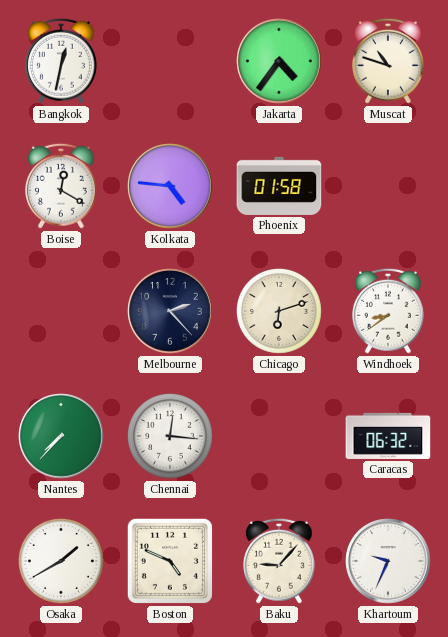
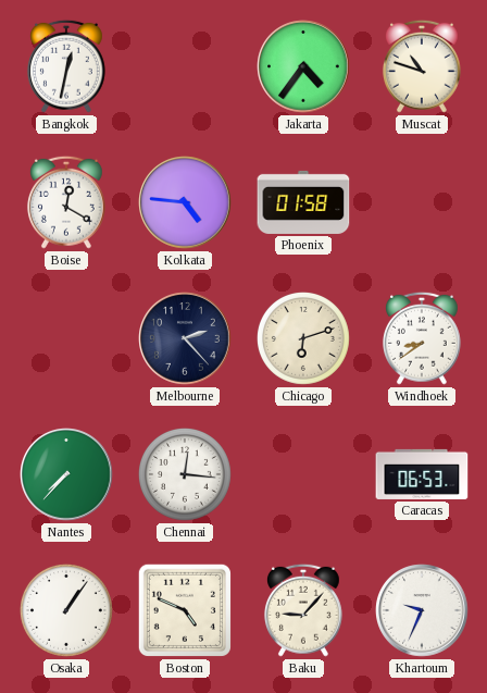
Caracas: 06:32 -> 06:53
Osaka: 1:40 -> 1:06
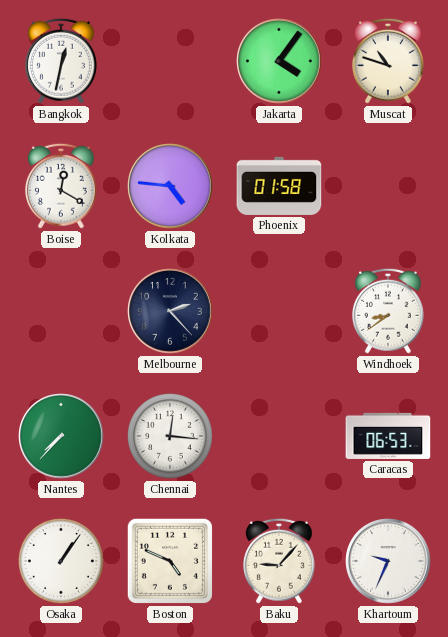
Jakarta: 4:36 -> 4:06
Chicago: 6:12 -> none
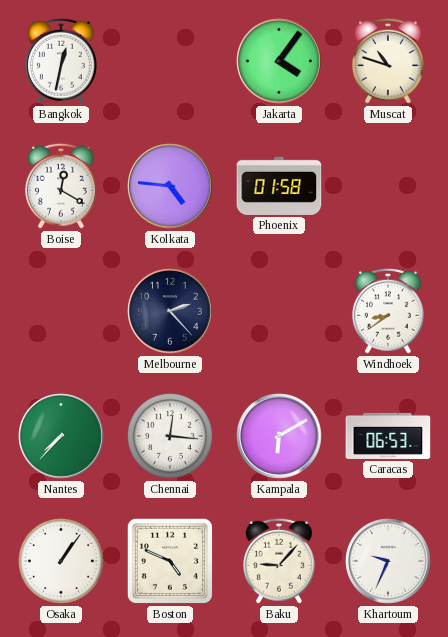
Kampala: none -> 6:10
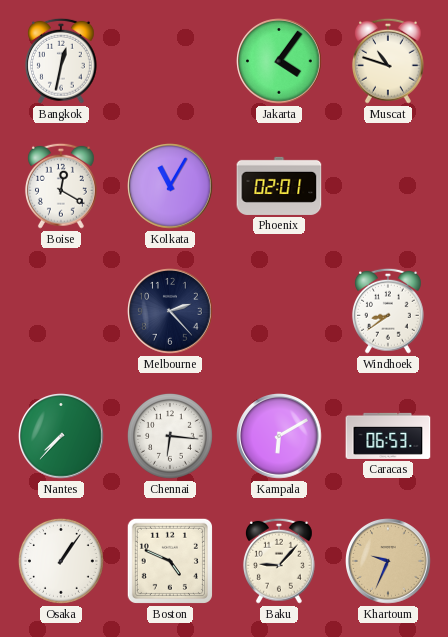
Kolkata: 4:46 -> 11:05
Phoenix: 01:58 -> 02:01
Chennai: 12:16 -> 6:16
Khartoum dial: white -> champagne
